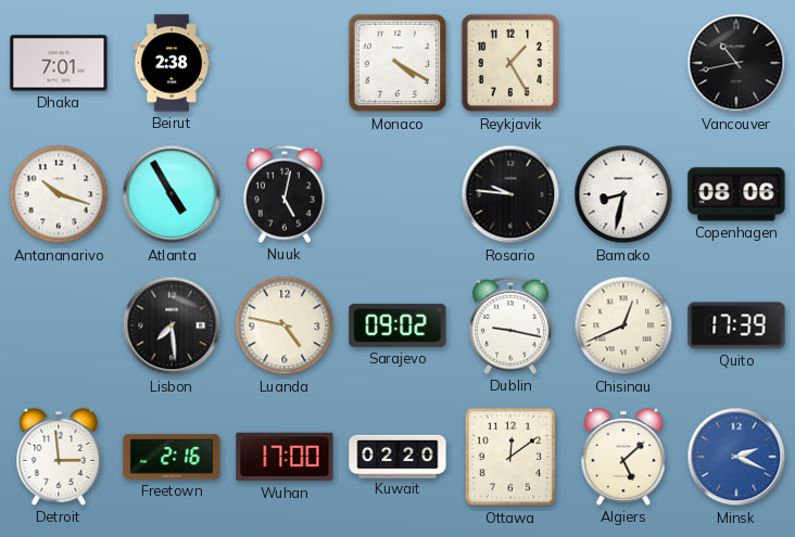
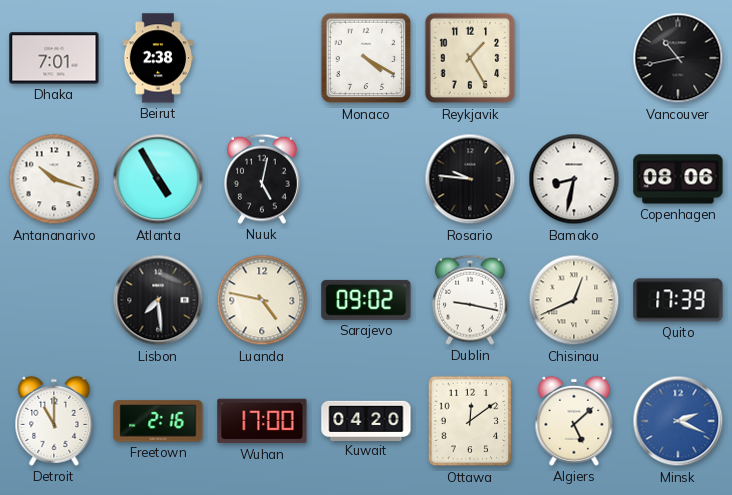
Detroit: 2:59 -> 11:00
Kuwait: 02:20 -> 04:20
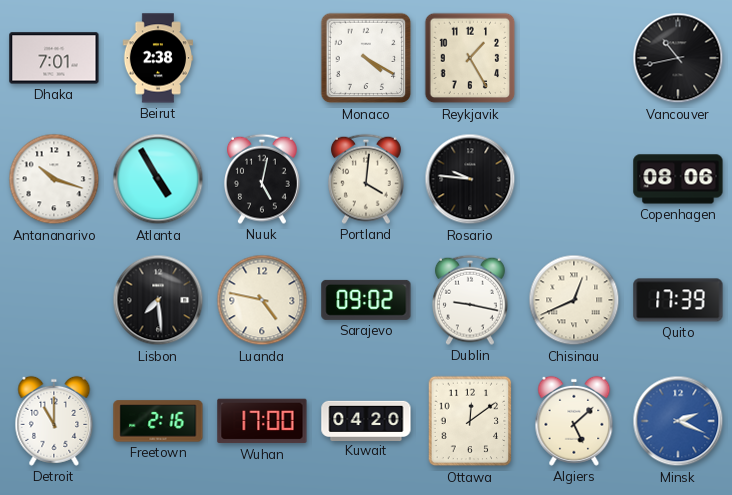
Portland: none -> 4:01
Bamako: 8:32 -> none
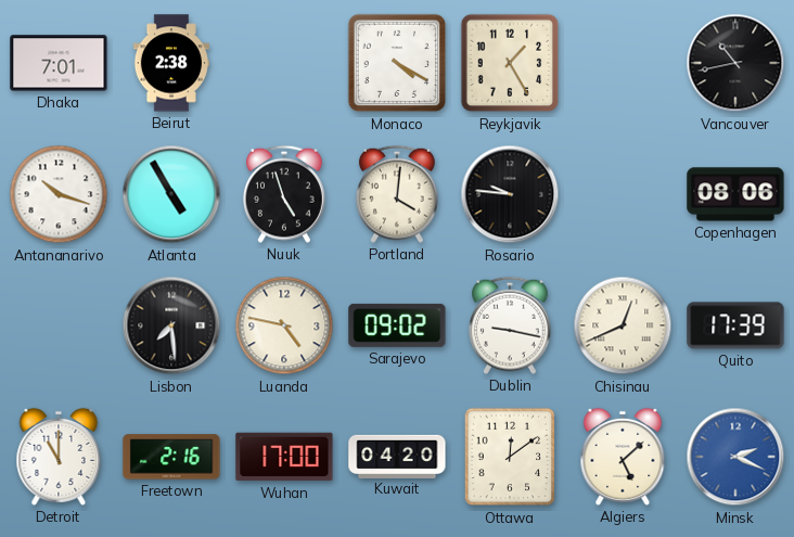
Nuuk: 5:02 -> 4:57
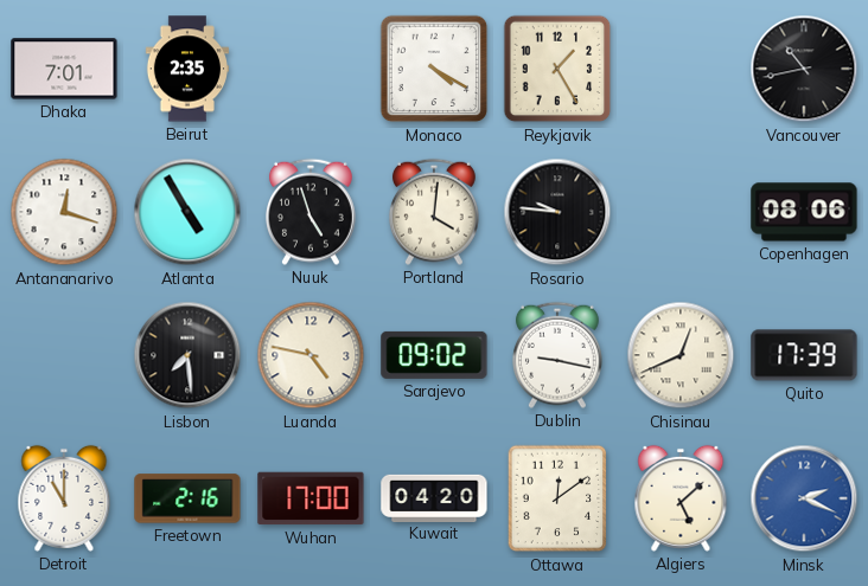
Beirut: 2:38 -> 2:35
Antananarivo: 10:18 -> 12:18
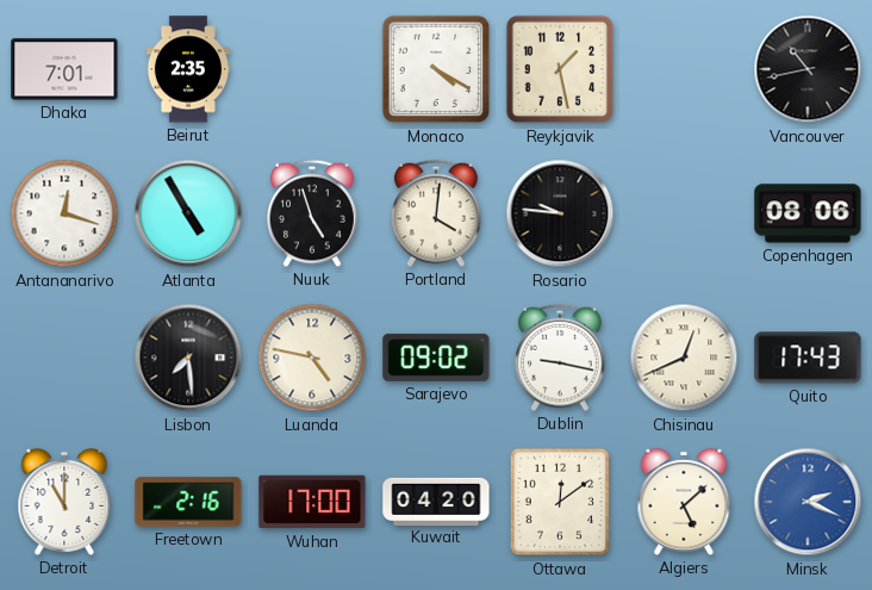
Reykjavik: 1:25 -> 1:28
Quito: 17:39 -> 17:43
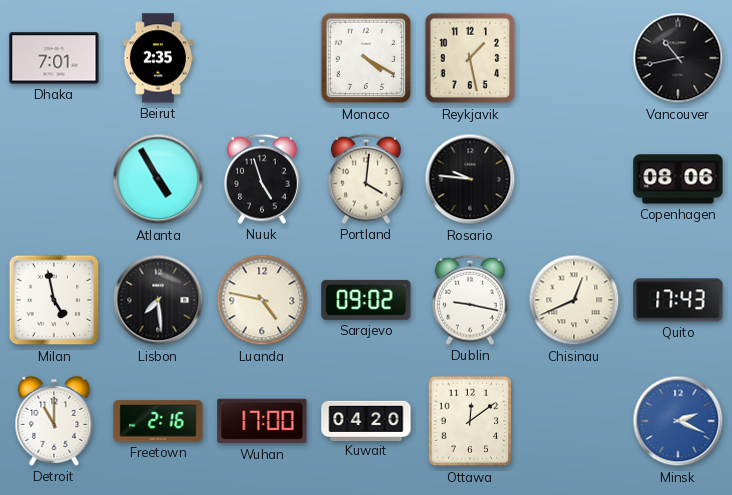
Antananarivo: 12:18 -> none
Milan: none -> 4:58
Algiers: 5:08 -> none
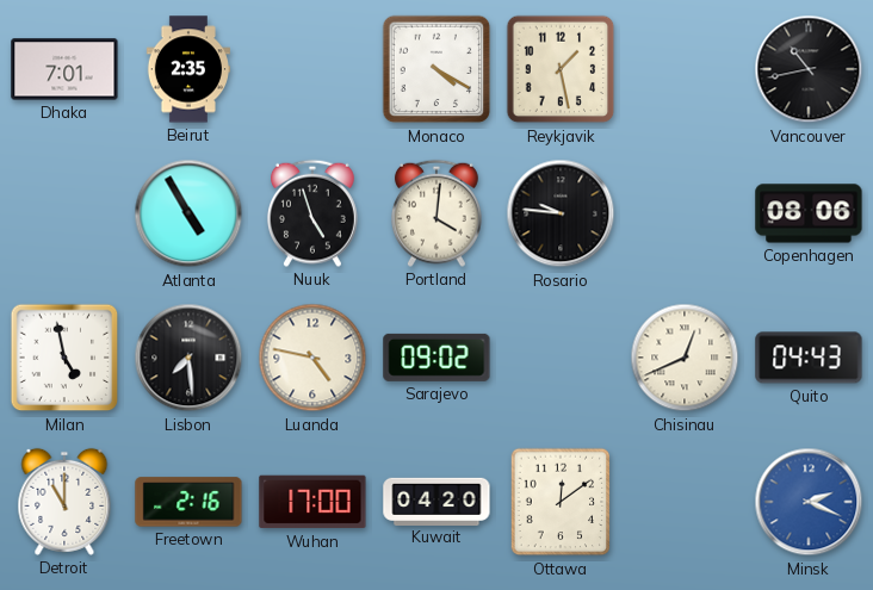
Dublin: 9:17 -> none
Quito: 17:43 -> 04:43
